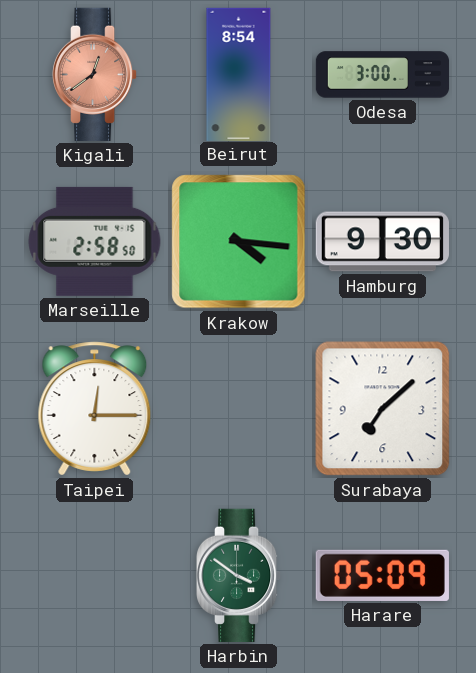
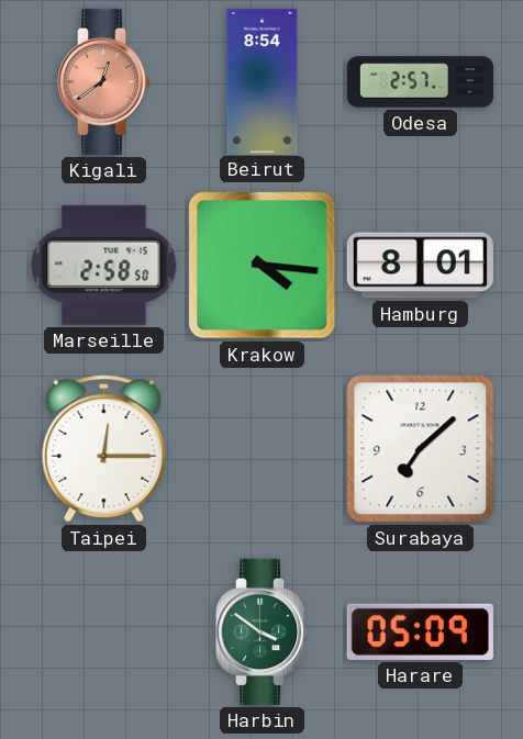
Odesa: 3:00 -> 2:57
Hamburg: 9:30 -> 8:01
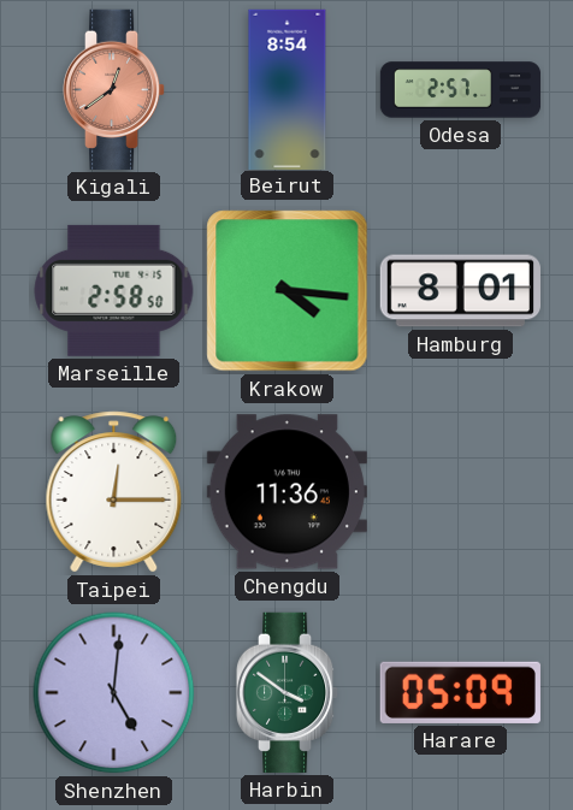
Chengdu: none -> 11:36
Surabaya: 7:08 -> none
Shenzhen: none -> 5:01
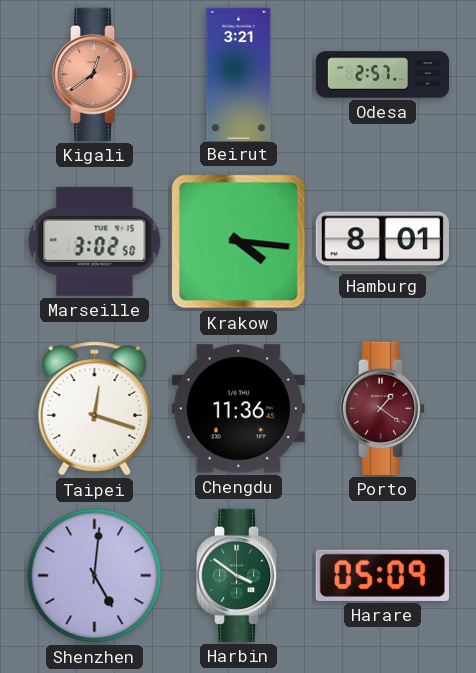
Beirut: 8:54 -> 3:21
Marseille: 2:58 -> 3:02
Taipei: 12:15 -> 12:18
Porto: none -> 1:21
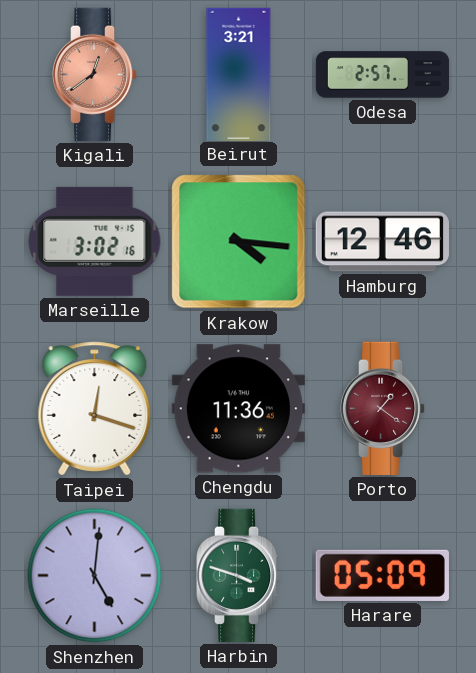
Marseille: 3:02:50 -> 3:02:16
Hamburg: 8:01 -> 12:46
Harbin: 3:51 -> 3:48
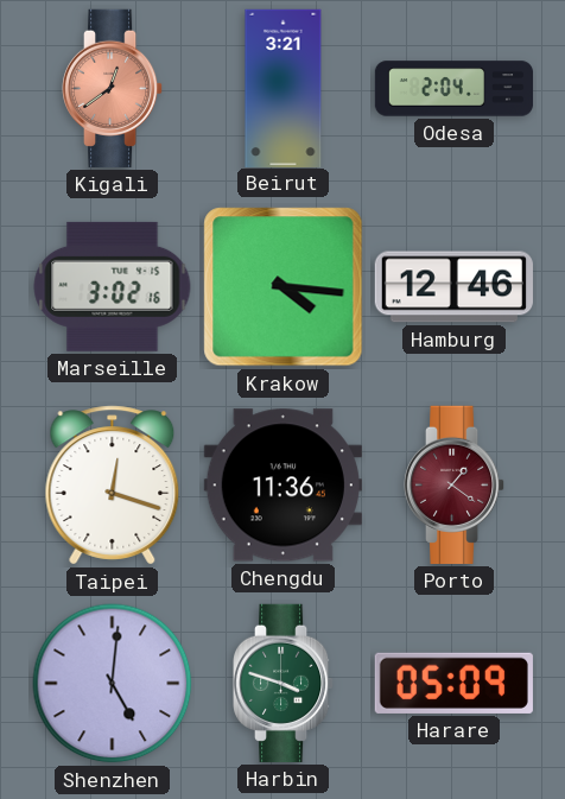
Odesa: 2:57 -> 2:04
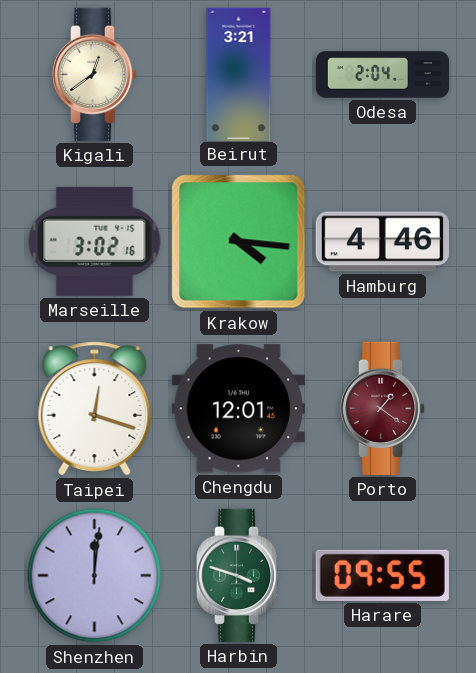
Kigali dial: salmon -> cream
Hamburg: 12:46 -> 4:46
Chengdu: 11:36 -> 12:01
Shenzhen: 5:01 -> 12:01
Harare: 05:09 -> 09:55
